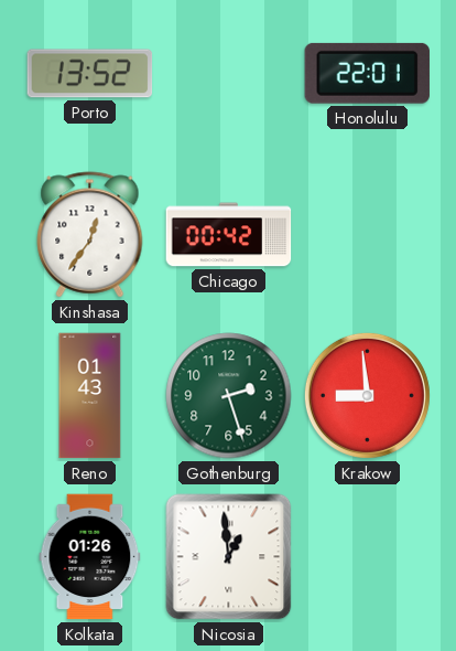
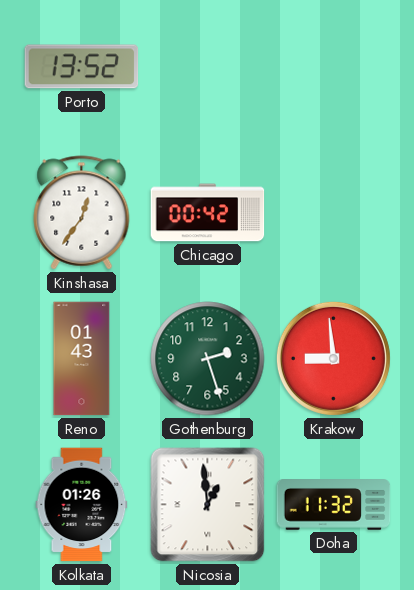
Honolulu: 22:01 -> none
Doha: none -> 11:32
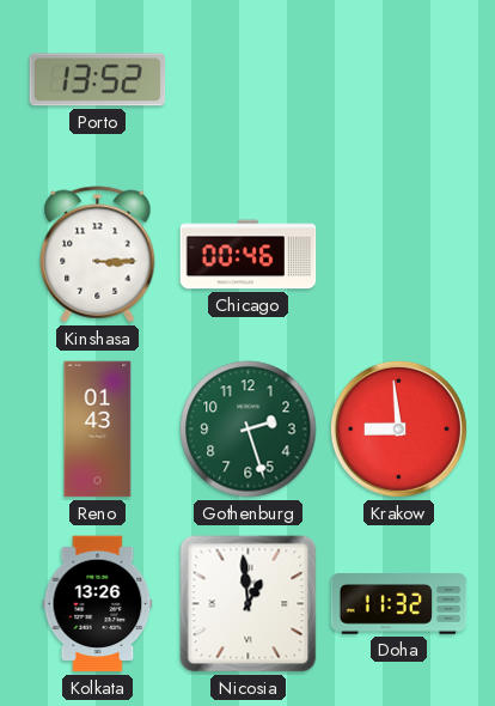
Kinshasa: 12:36 -> 3:15
Chicago: 00:42 -> 00:46
Kolkata: 01:26 -> 13:26
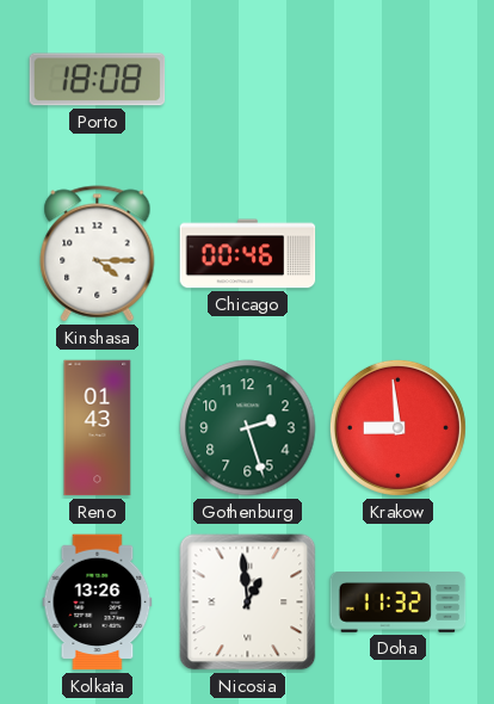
Porto: 13:52 -> 18:08
Kinshasa: 3:15 -> 4:15
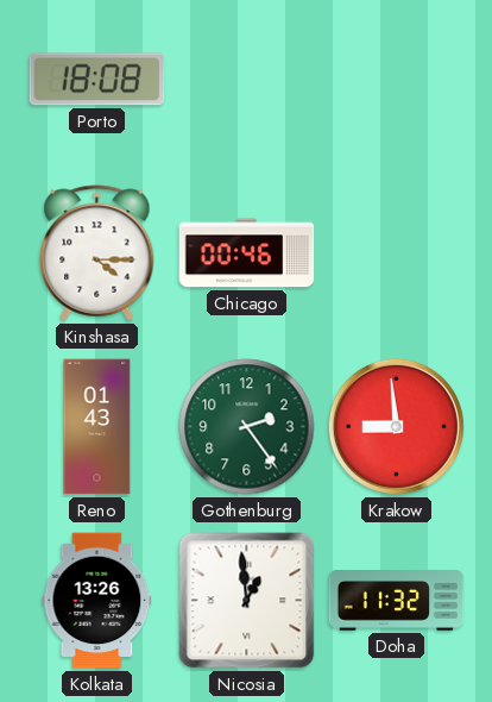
Gothenburg: 2:27 -> 2:24
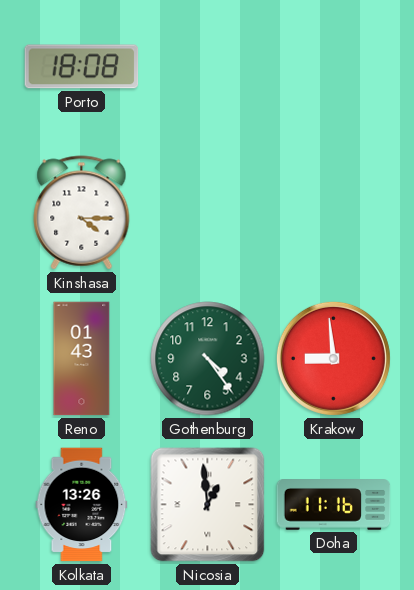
Chicago: 00:46 -> none
Gothenburg: 2:24 -> 4:24
Doha: 11:32 -> 11:16
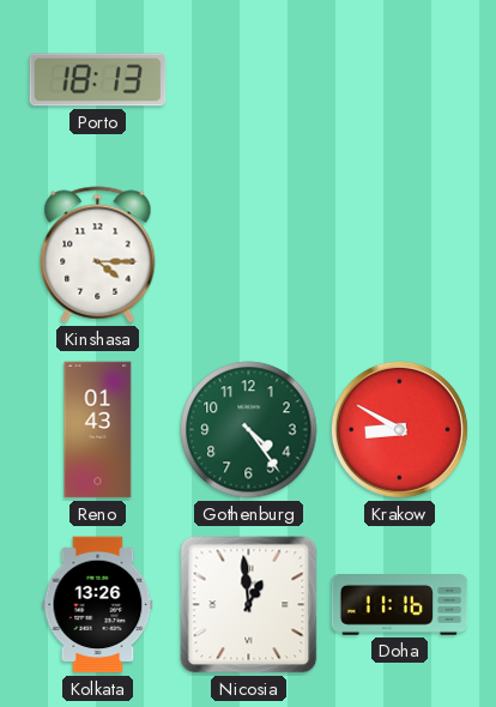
Porto: 18:08 -> 18:13
Krakow: 8:59 -> 8:50
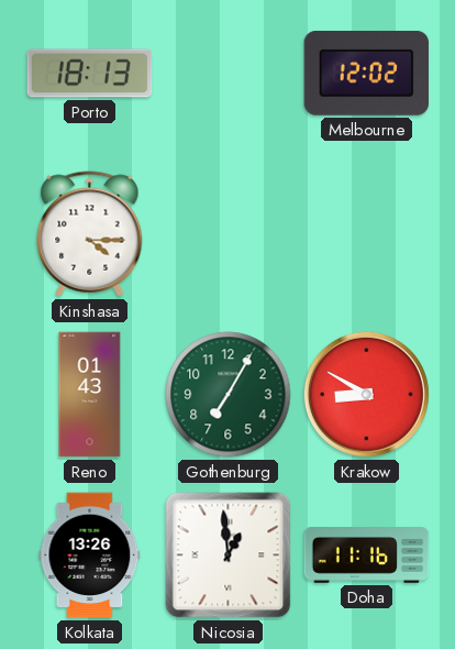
Melbourne: none -> 12:02
Gothenburg: 4:24 -> 7:05
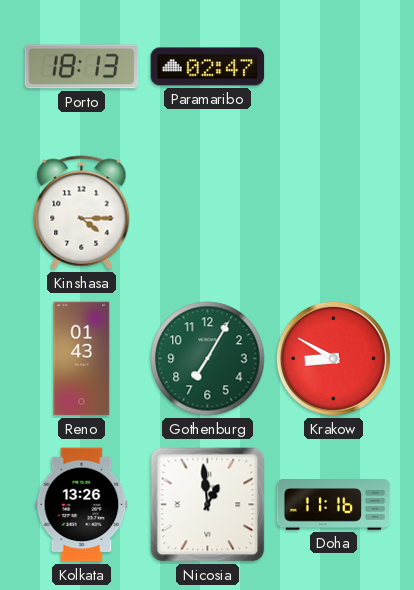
Paramaribo: none -> 02:47
Melbourne: 12:02 -> none
